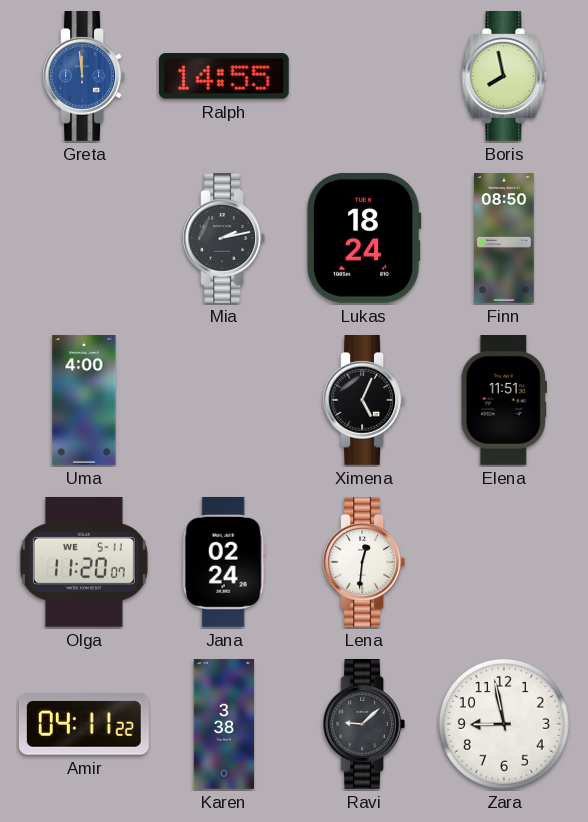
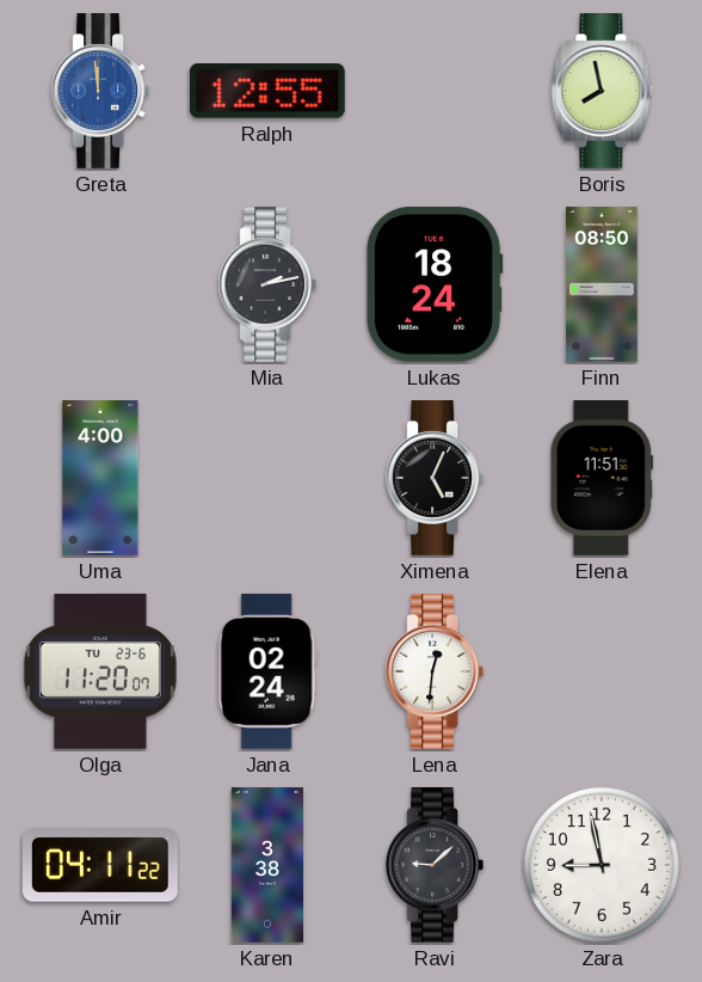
Ralph: 14:55 -> 12:55
Olga date: WE 5-11 -> TU 23-6
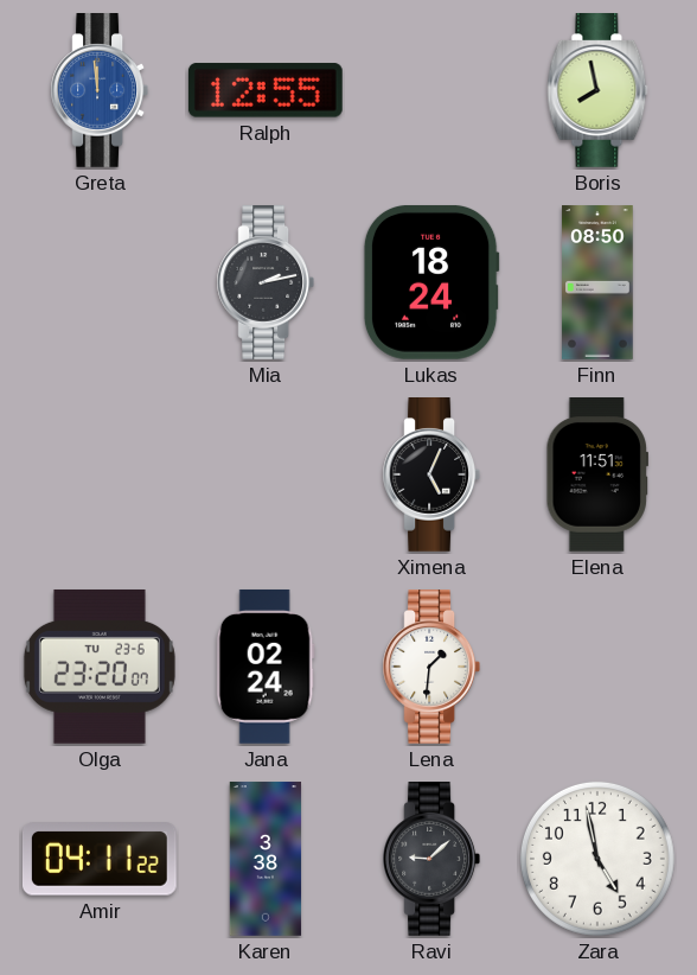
Uma: 4:00 -> none
Olga: 11:20 -> 23:20
Lena: 12:31 -> 1:31
Zara: 8:58 -> 4:58
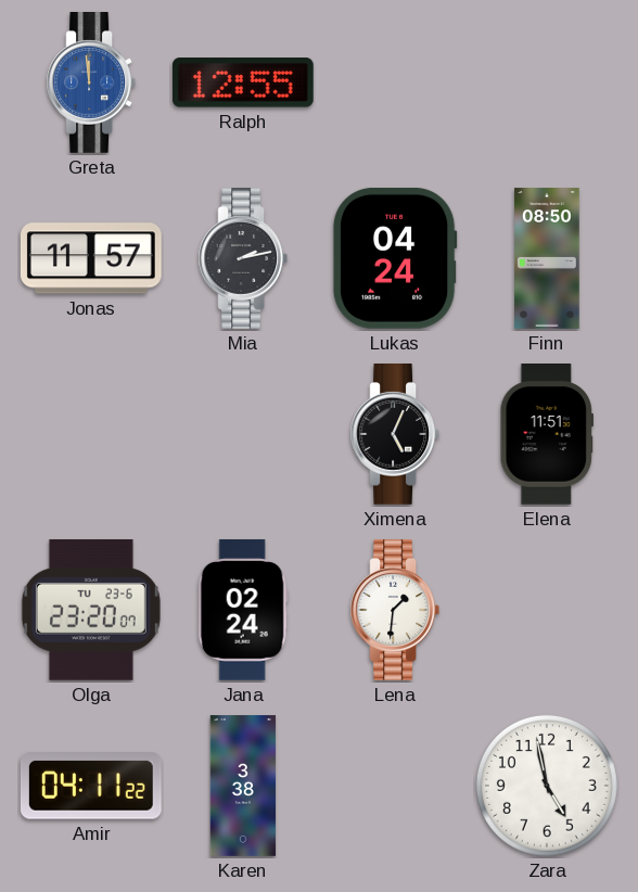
Boris: 7:58 -> none
Jonas: none -> 11:57
Lukas: 18:24 -> 04:24
Ravi: 9:08 -> none
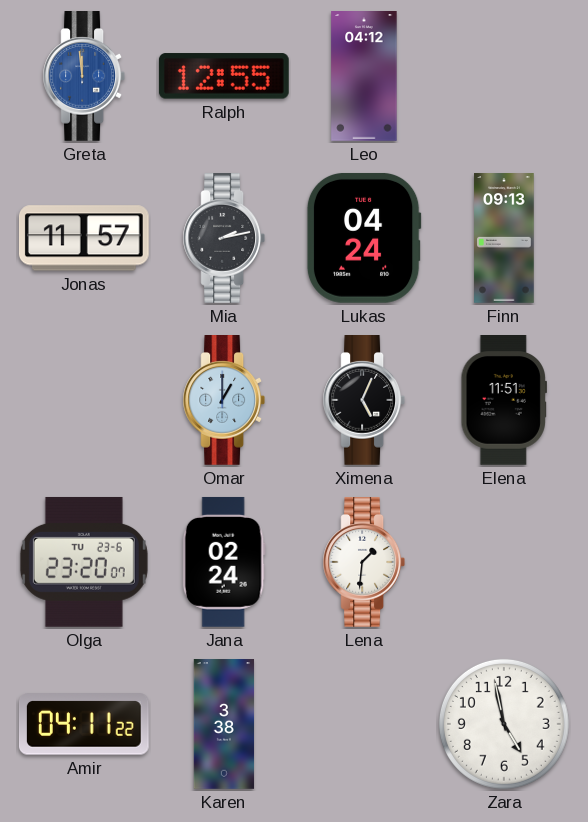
Leo: none -> 04:12
Finn: 08:50 -> 09:13
Omar: none -> 1:00
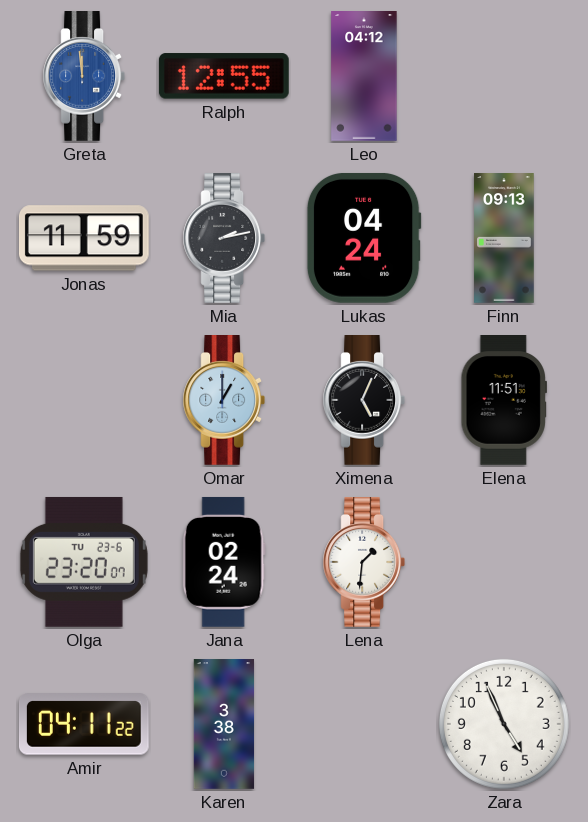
Jonas: 11:57 -> 11:59
Zara: 4:58 -> 4:56
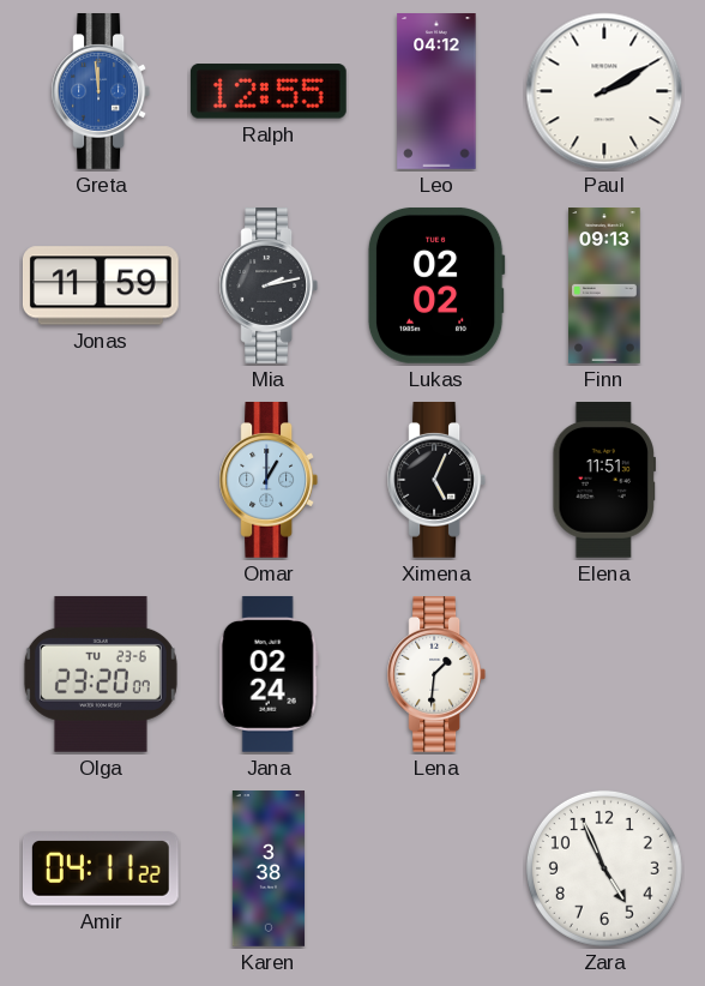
Paul: none -> 2:10
Lukas: 04:24 -> 02:02
